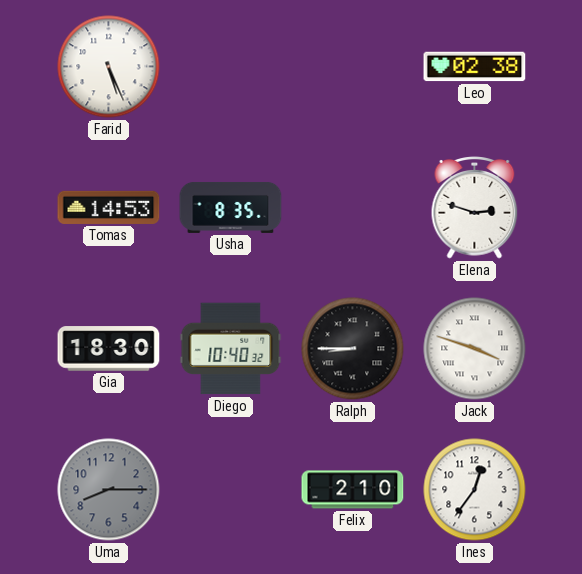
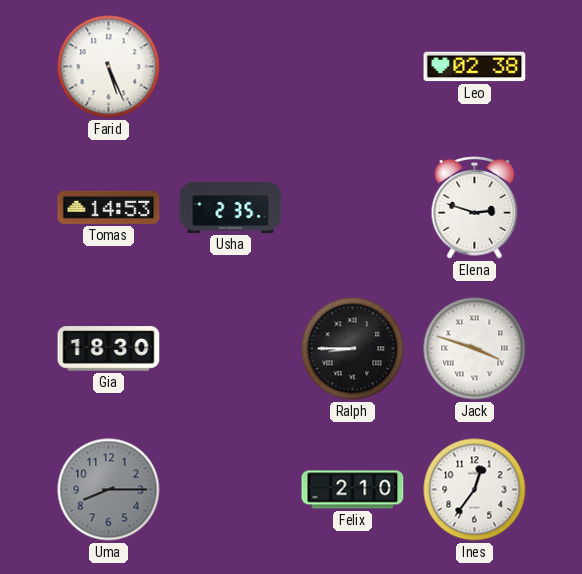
Usha: 8:35 -> 2:35
Diego: 10:40 -> none
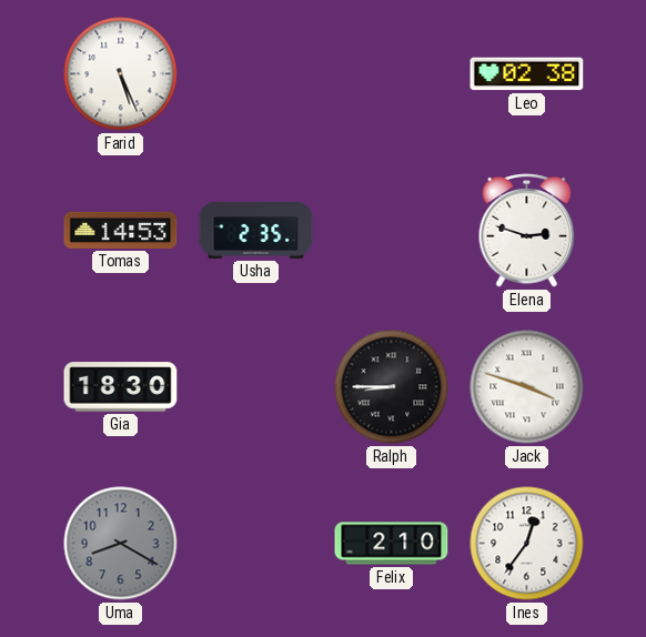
Uma: 8:15 -> 8:20
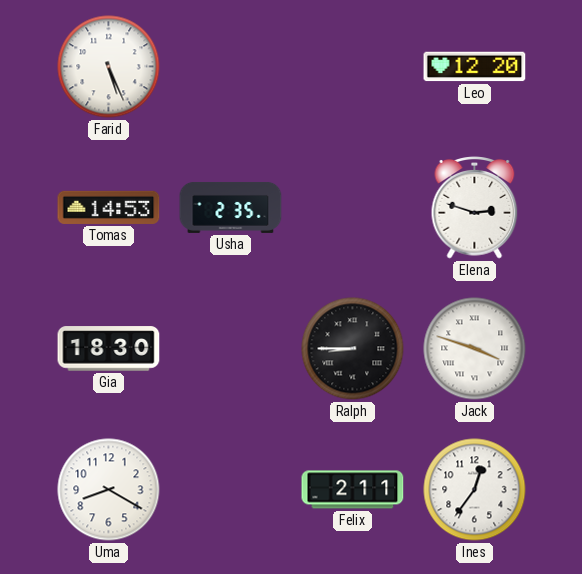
Leo: 02:38 -> 12:20
Uma dial: grey -> white
Felix: 2:10 -> 2:11
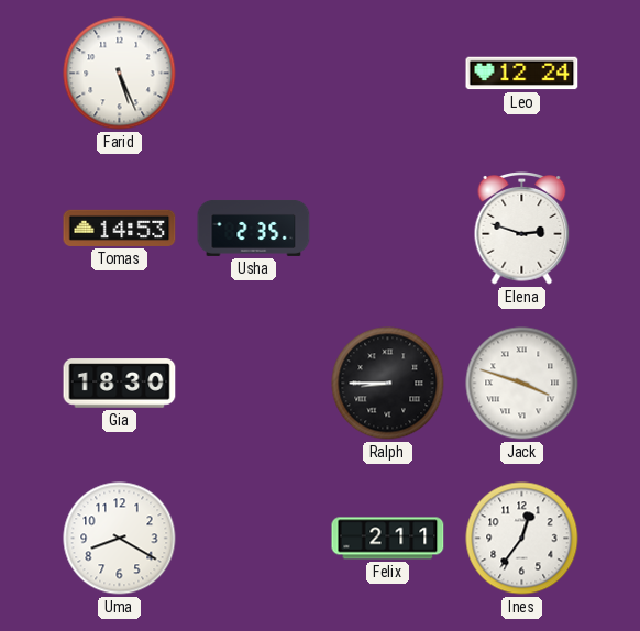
Leo: 12:20 -> 12:24
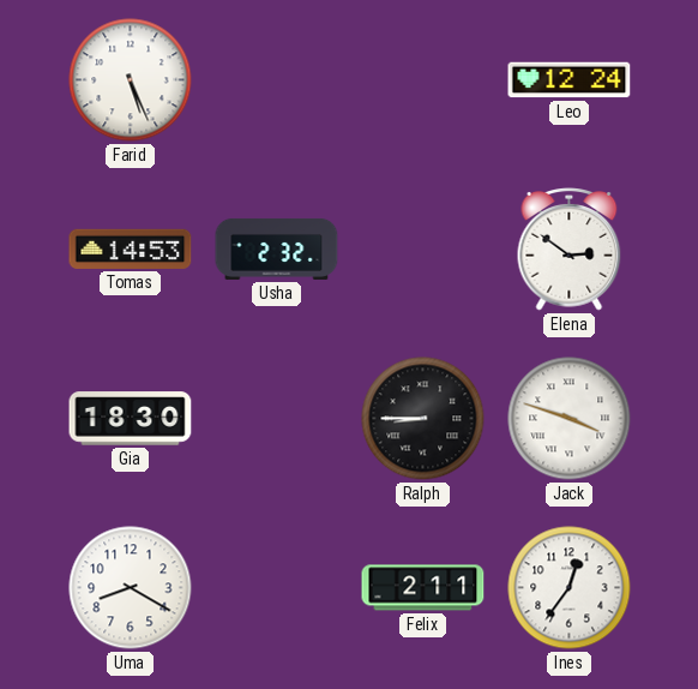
Usha: 2:35 -> 2:32
Elena: 2:48 -> 2:51
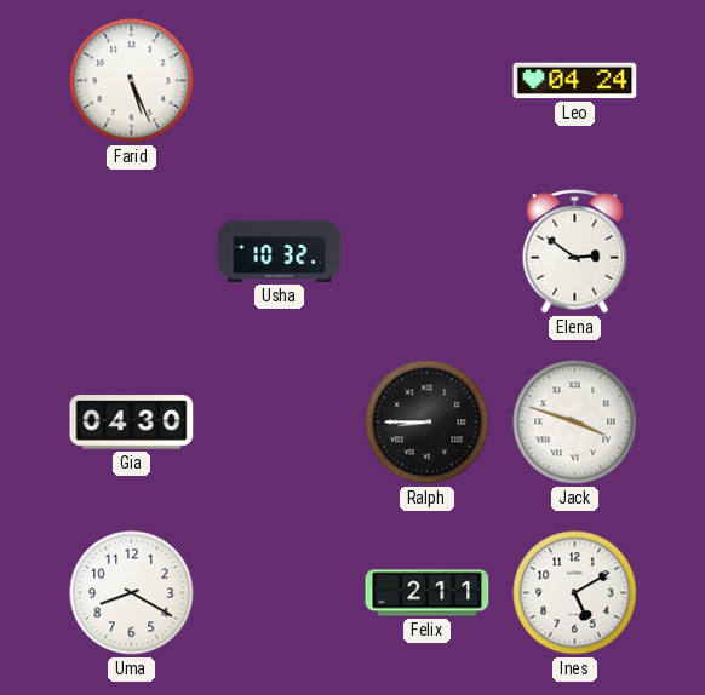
Leo: 12:24 -> 04:24
Tomas: 14:53 -> none
Usha: 2:32 -> 10:32
Gia: 18:30 -> 04:30
Ines: 12:36 -> 5:10
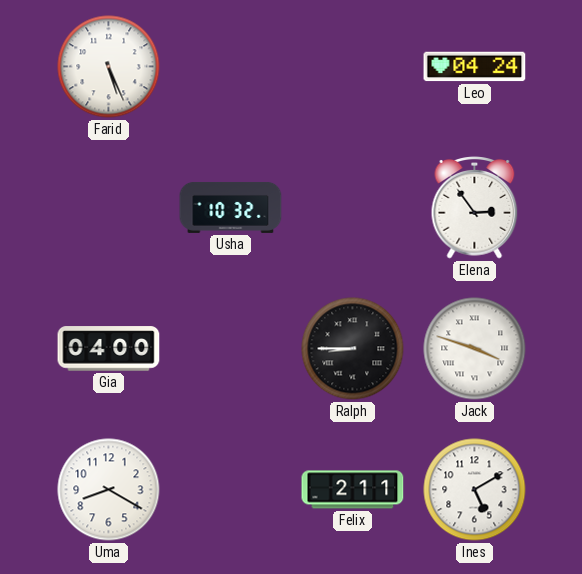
Elena: 2:51 -> 2:54
Gia: 04:30 -> 04:00
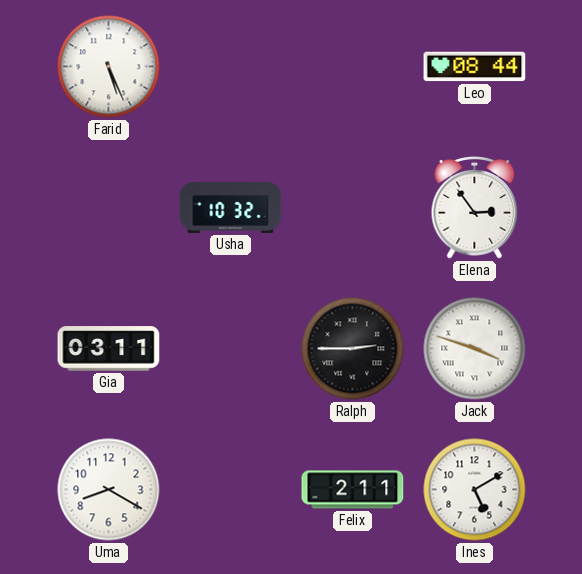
Leo: 04:24 -> 08:44
Gia: 04:00 -> 03:11
Ralph: 8:45 -> 2:45
